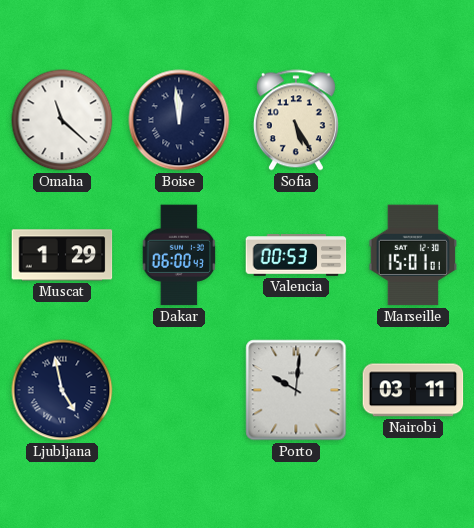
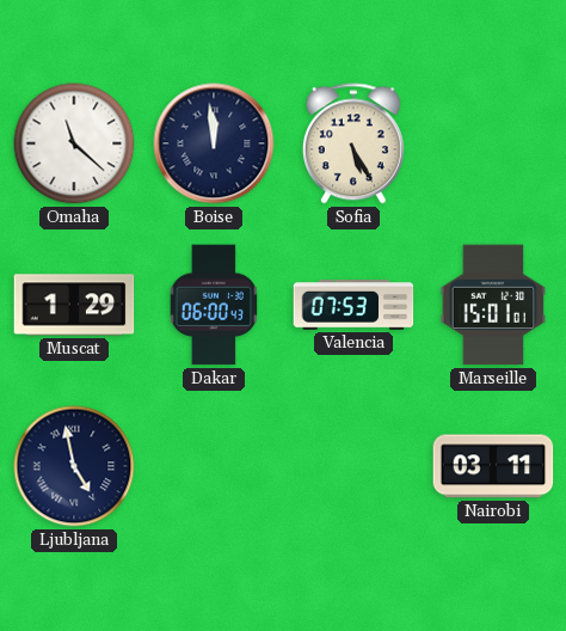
Valencia: 00:53 -> 07:53
Porto: 10:01 -> none
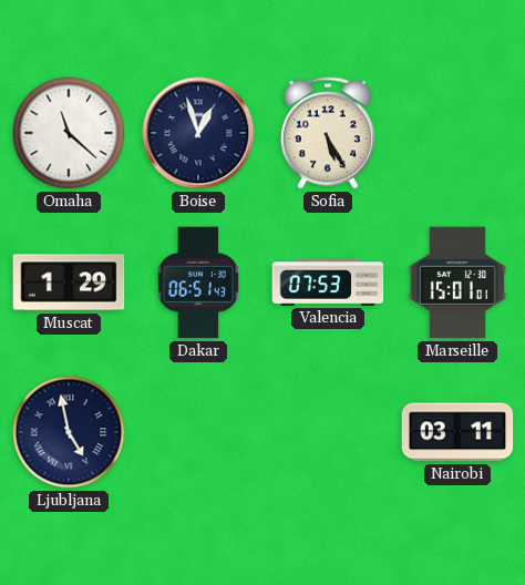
Boise: 11:59 -> 12:57
Dakar: 06:00 -> 06:51
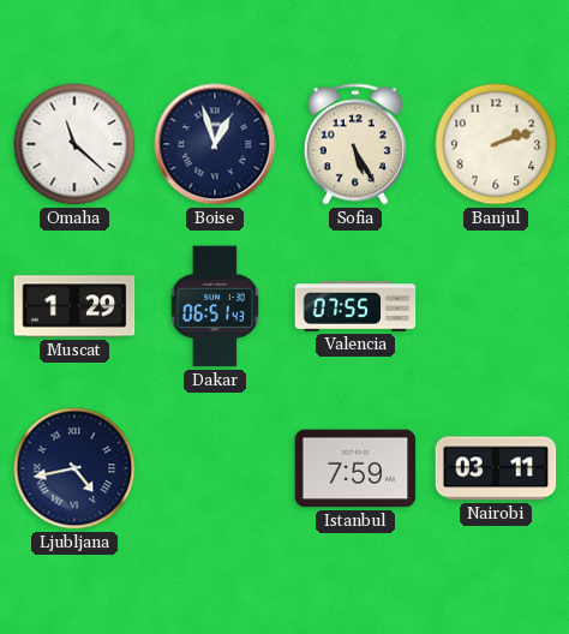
Banjul: none -> 2:12
Valencia: 07:53 -> 07:55
Marseille: 15:01 -> none
Ljubljana: 4:58 -> 4:43
Istanbul: none -> 7:59
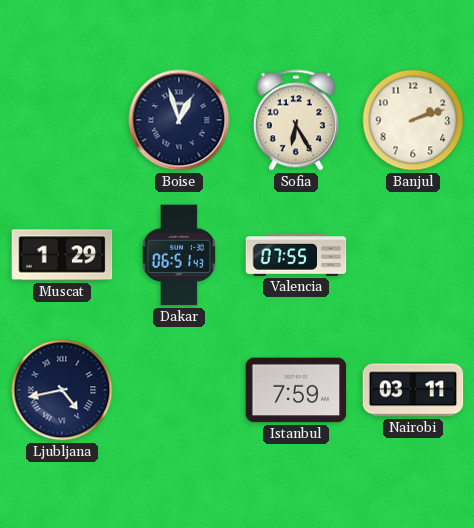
Omaha: 11:22 -> none
Sofia: 5:25 -> 6:25
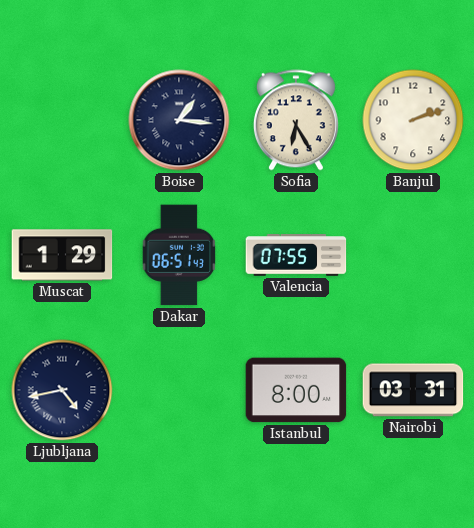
Boise: 12:57 -> 1:16
Istanbul: 7:59 -> 8:00
Nairobi: 03:11 -> 03:31
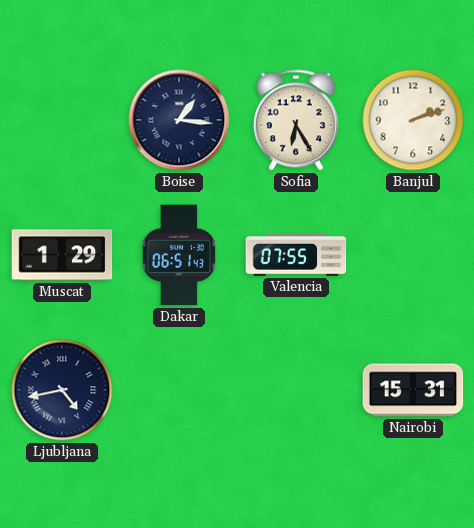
Istanbul: 8:00 -> none
Nairobi: 03:31 -> 15:31
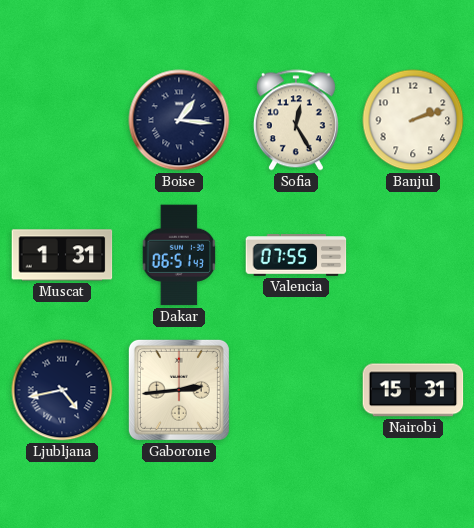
Sofia: 6:25 -> 12:25
Muscat: 1:29 -> 1:31
Gaborone: none -> 2:44
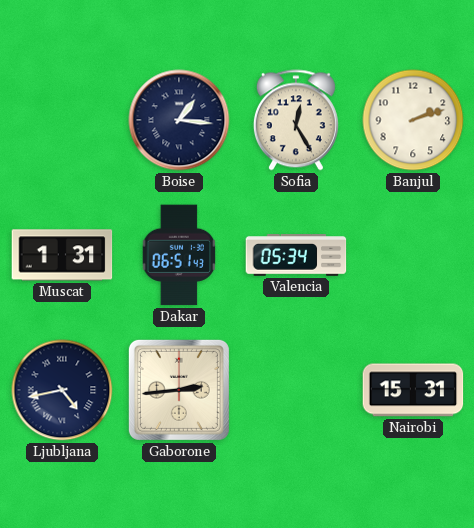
Valencia: 07:55 -> 05:34
